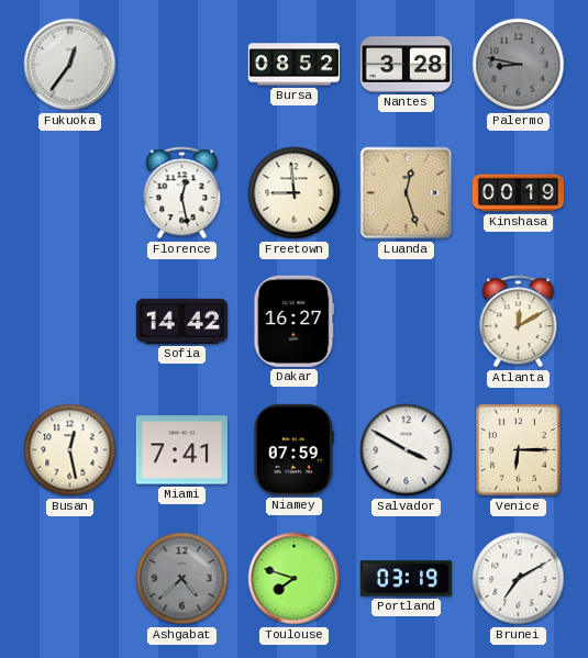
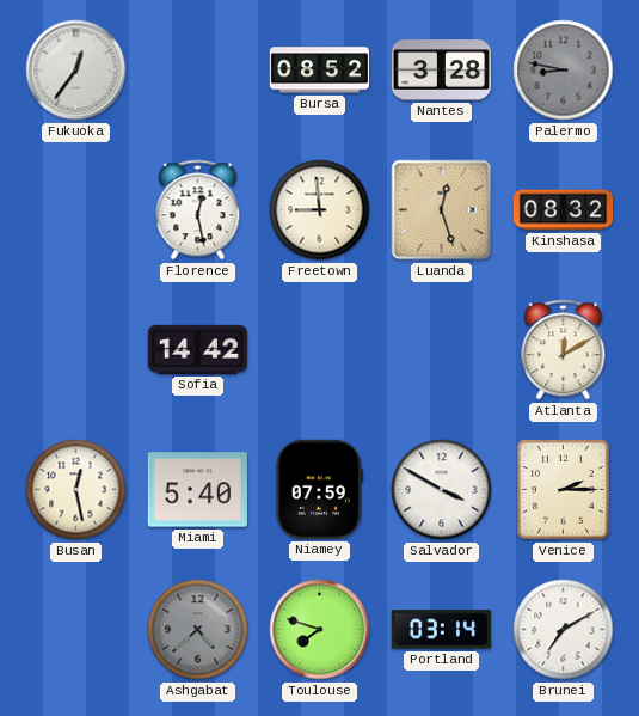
Kinshasa: 00:19 -> 08:32
Dakar: 16:27 -> none
Miami: 7:41 -> 5:40
Venice: 6:15 -> 2:15
Portland: 03:19 -> 03:14
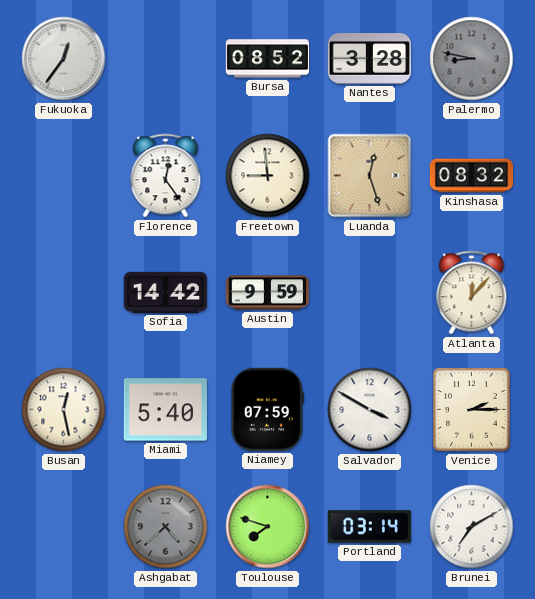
Florence: 12:28 -> 12:24
Austin: none -> 9:59
Atlanta: 12:10 -> 12:07
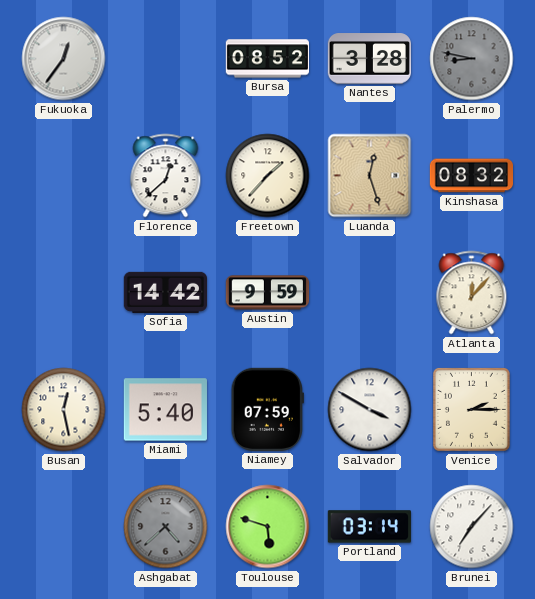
Florence: 12:24 -> 12:38
Freetown: 8:59 -> 1:37
Toulouse: 7:48 -> 5:48
Brunei: 7:10 -> 7:07
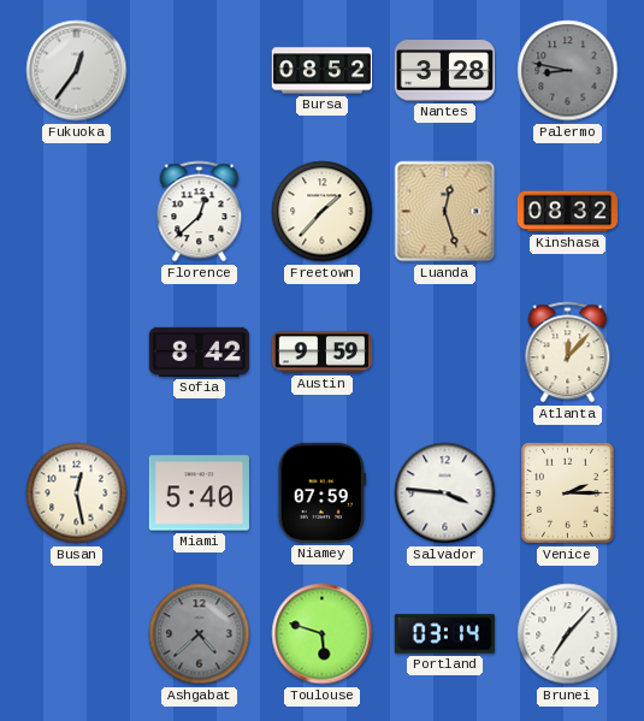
Sofia: 14:42 -> 8:42
Salvador: 3:50 -> 3:46
